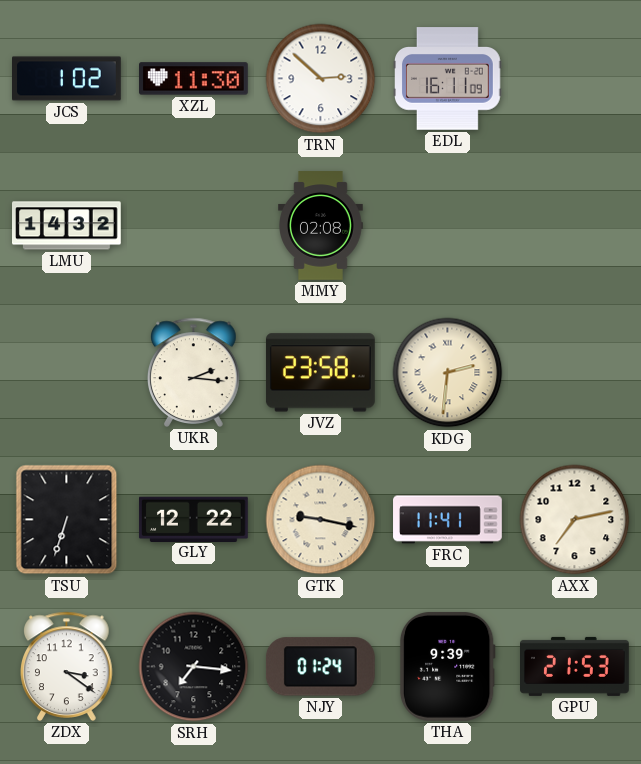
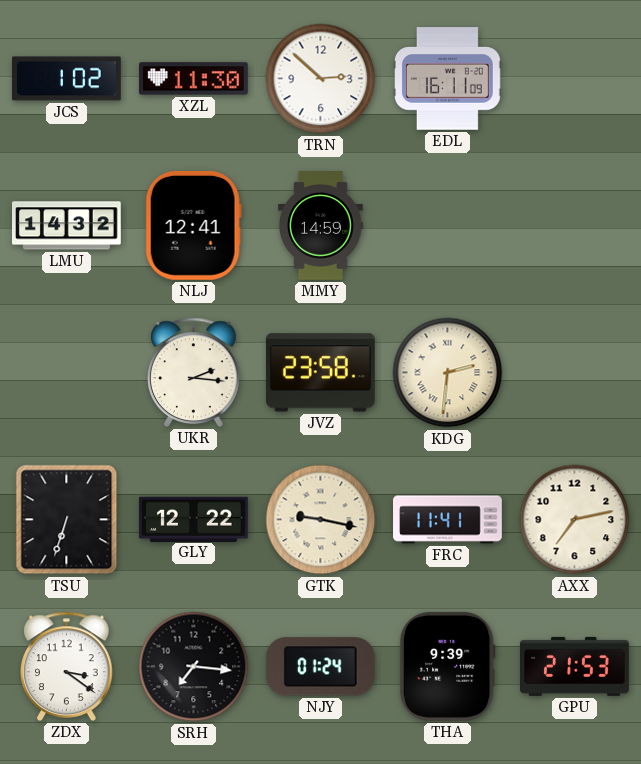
NLJ: none -> 12:41
MMY: 02:08 -> 14:59
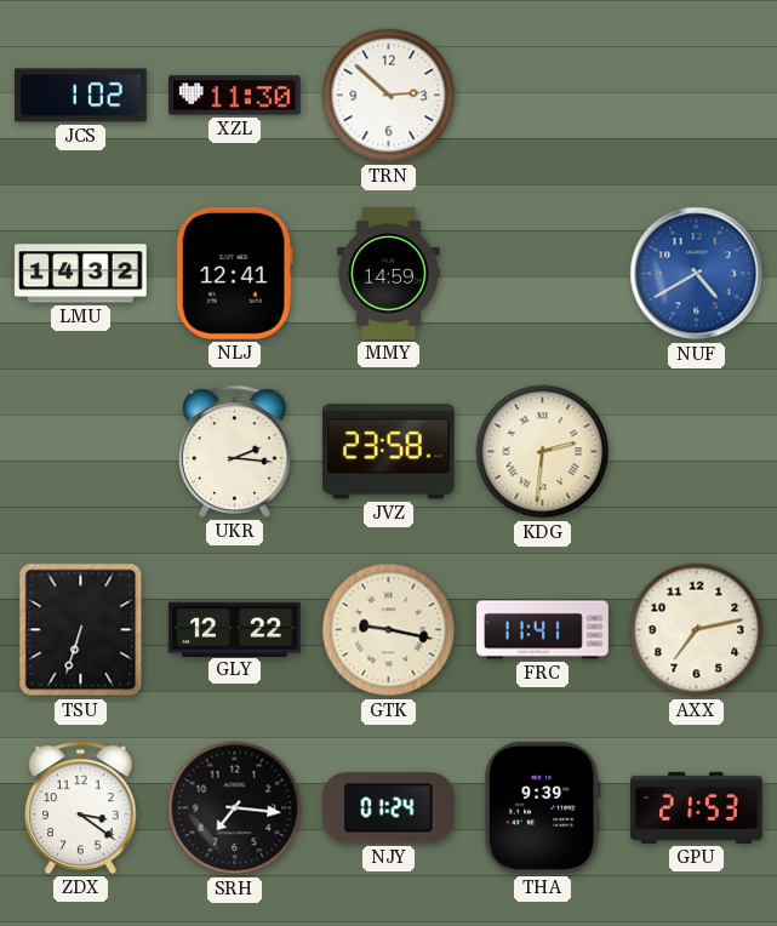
EDL: 16:11 -> none
NUF: none -> 4:40
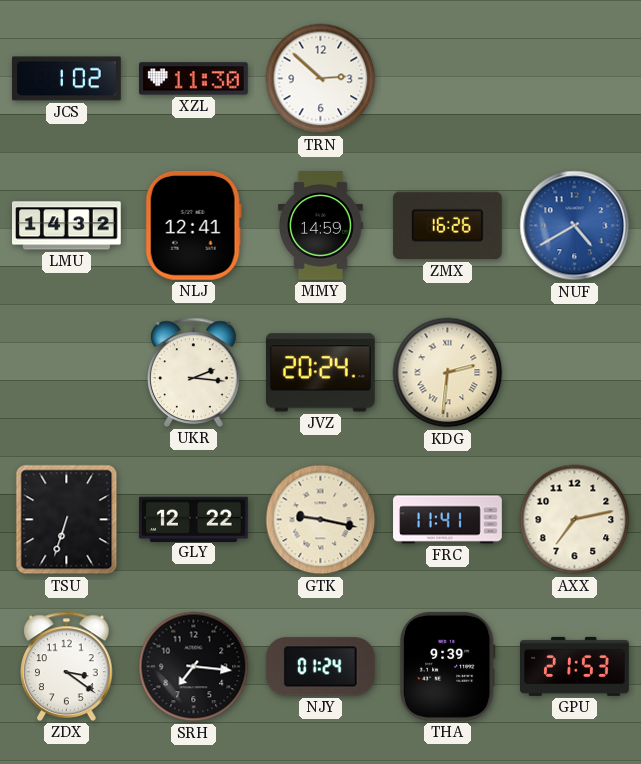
ZMX: none -> 16:26
JVZ: 23:58 -> 20:24
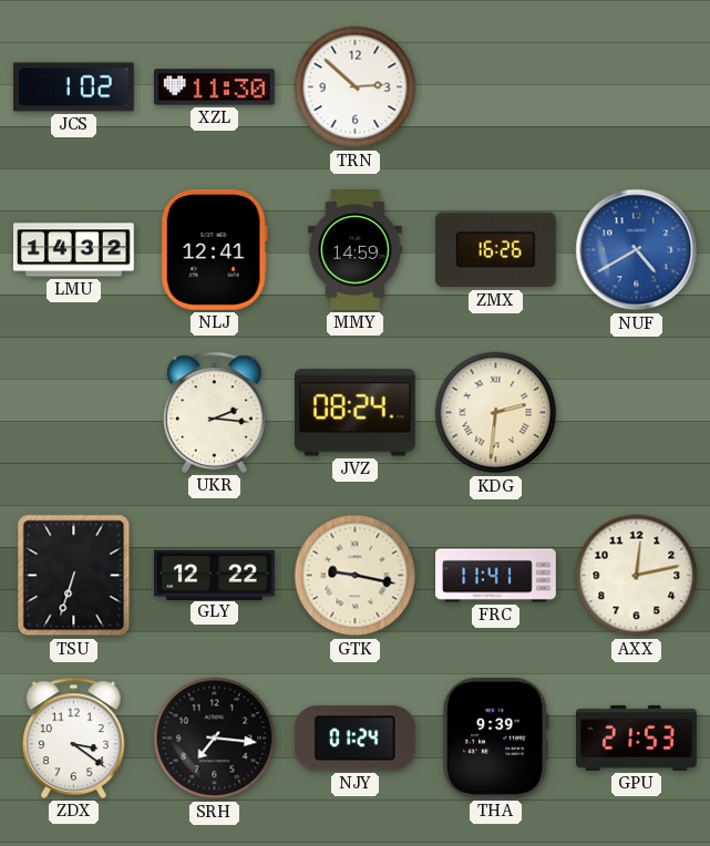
JVZ: 20:24 -> 08:24
AXX: 7:13 -> 12:13
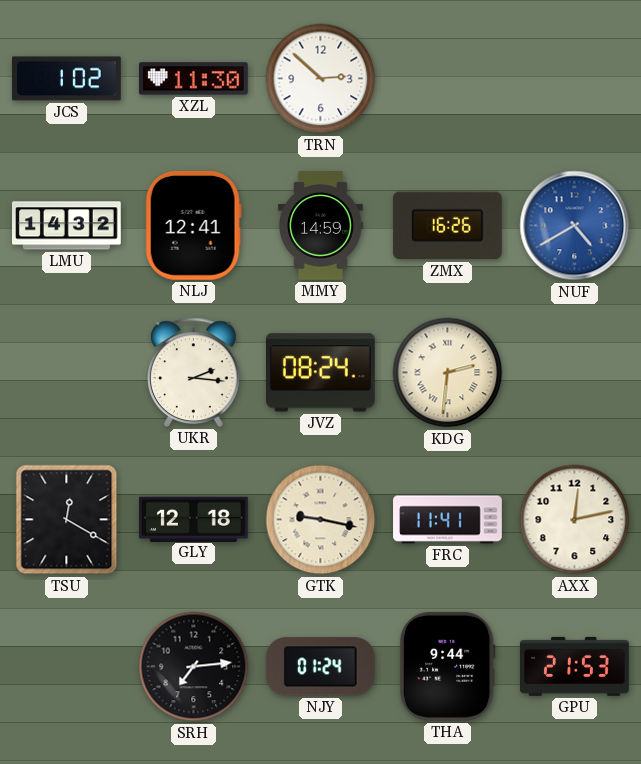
TSU: 6:33 -> 12:20
GLY: 12:22 -> 12:18
ZDX: 3:21 -> none
SRH: 7:16 -> 7:14
THA: 9:39 -> 9:44
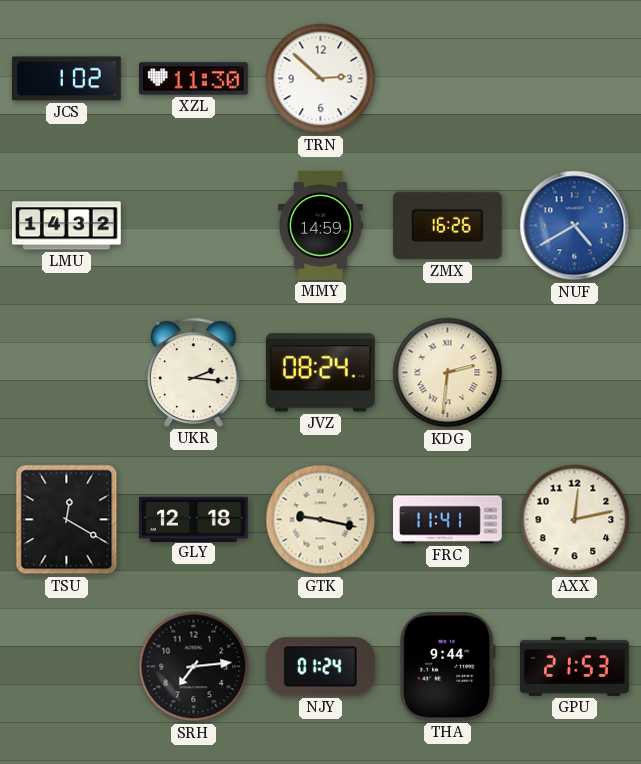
NLJ: 12:41 -> none
